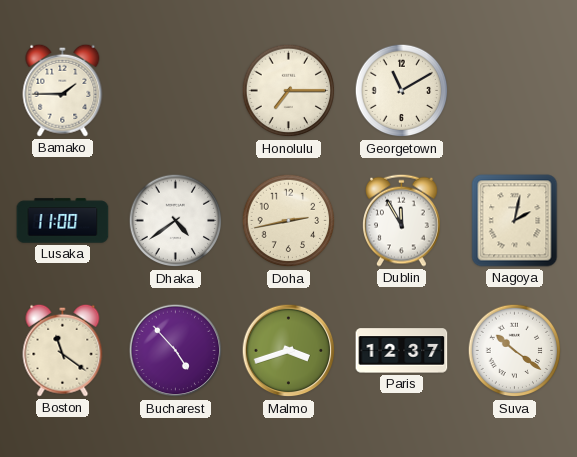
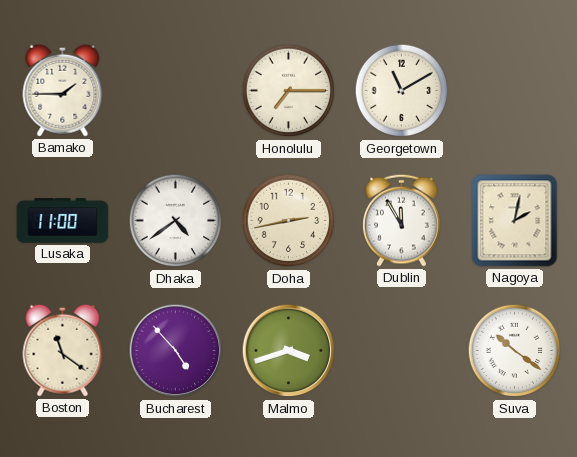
Paris: 12:37 -> none
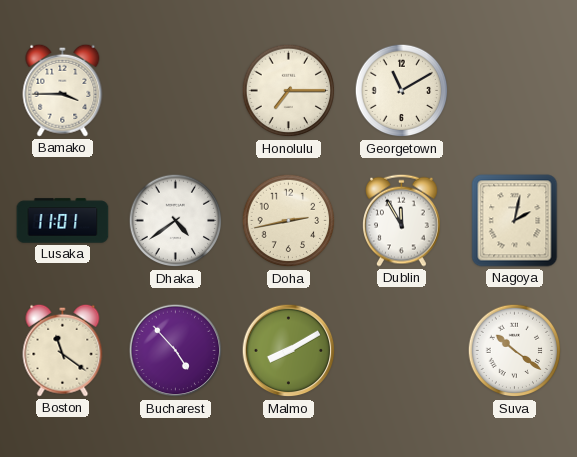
Bamako: 1:45 -> 3:45
Lusaka: 11:00 -> 11:01
Malmo: 3:42 -> 8:10
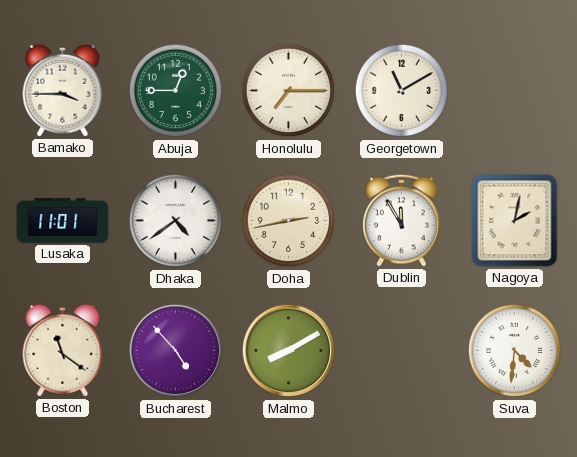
Abuja: none -> 12:45
Suva: 10:21 -> 4:31
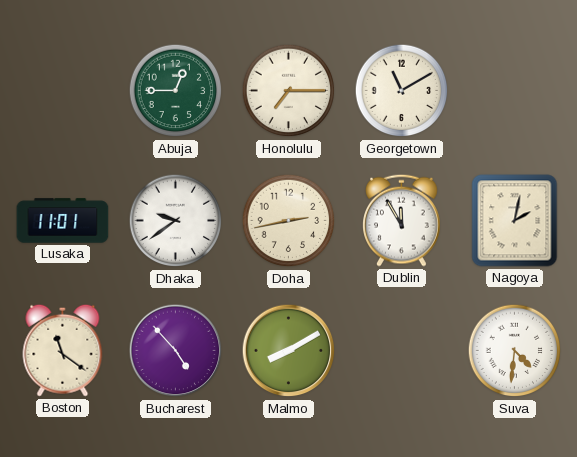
Bamako: 3:45 -> none
Dhaka: 4:39 -> 9:39
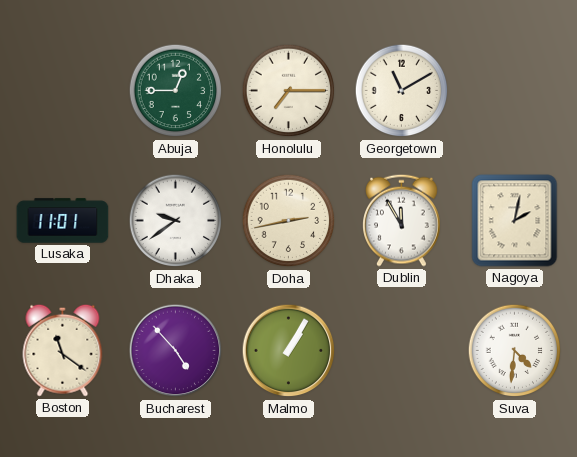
Malmo: 8:10 -> 1:05
